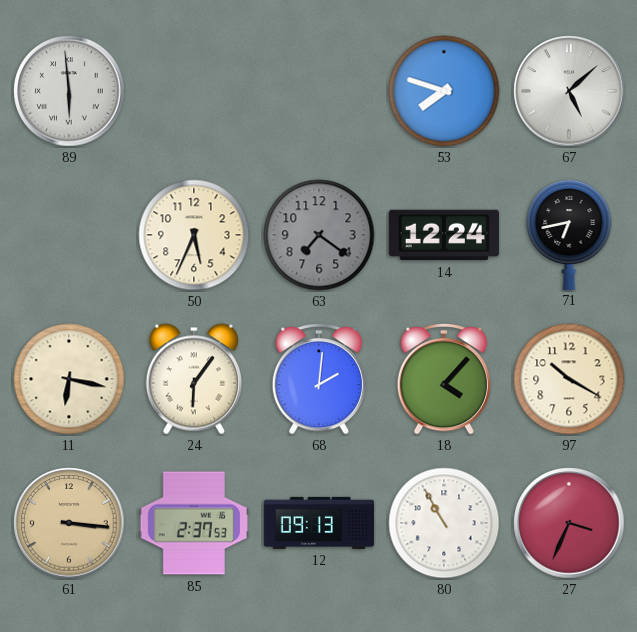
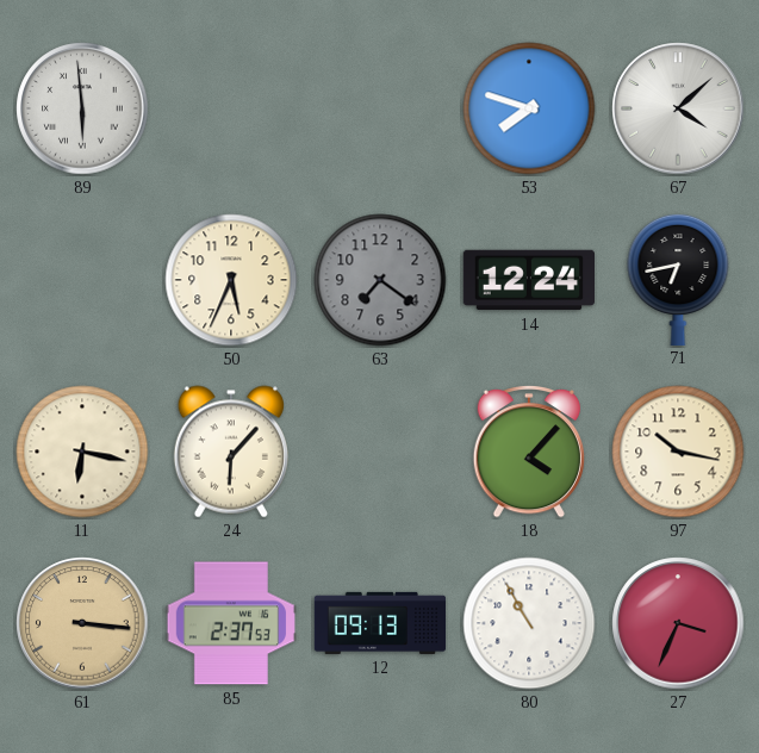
67: 5:08 -> 4:08
24: 6:06 -> 6:07
68: 2:01 -> none
97: 10:20 -> 10:17
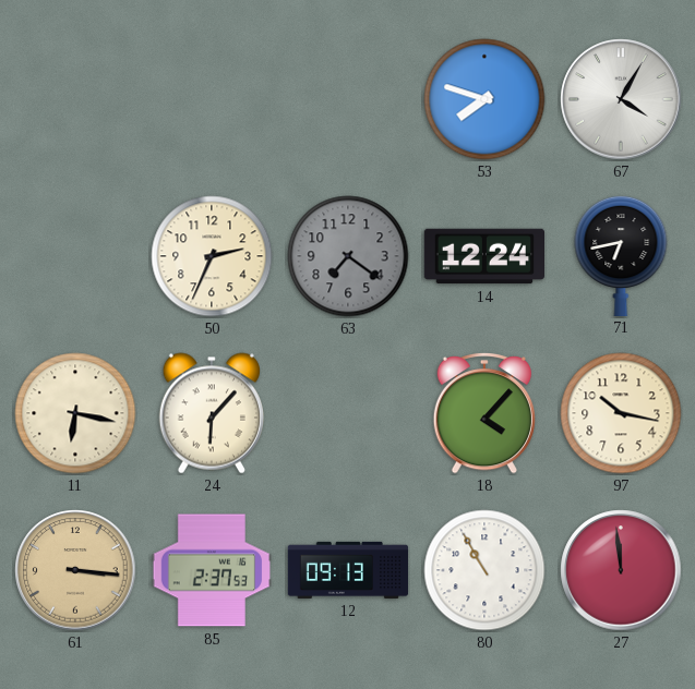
89: 5:59 -> none
67: 4:08 -> 4:05
50: 5:34 -> 2:34
27: 3:34 -> 11:59
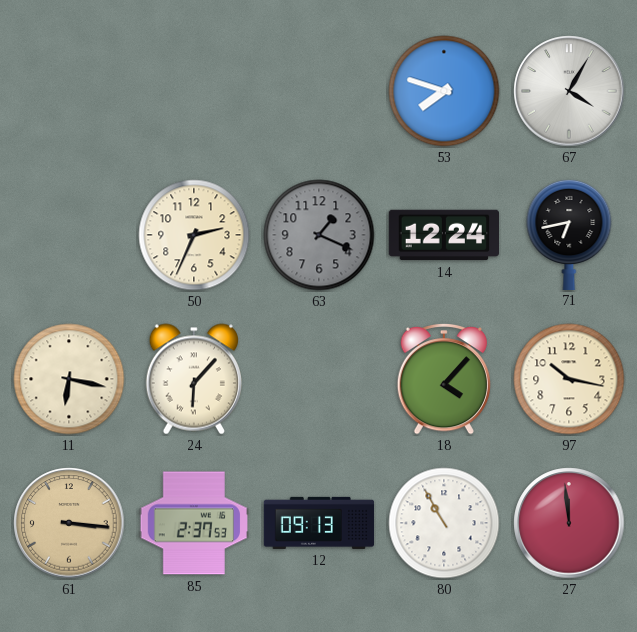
63: 7:21 -> 1:19
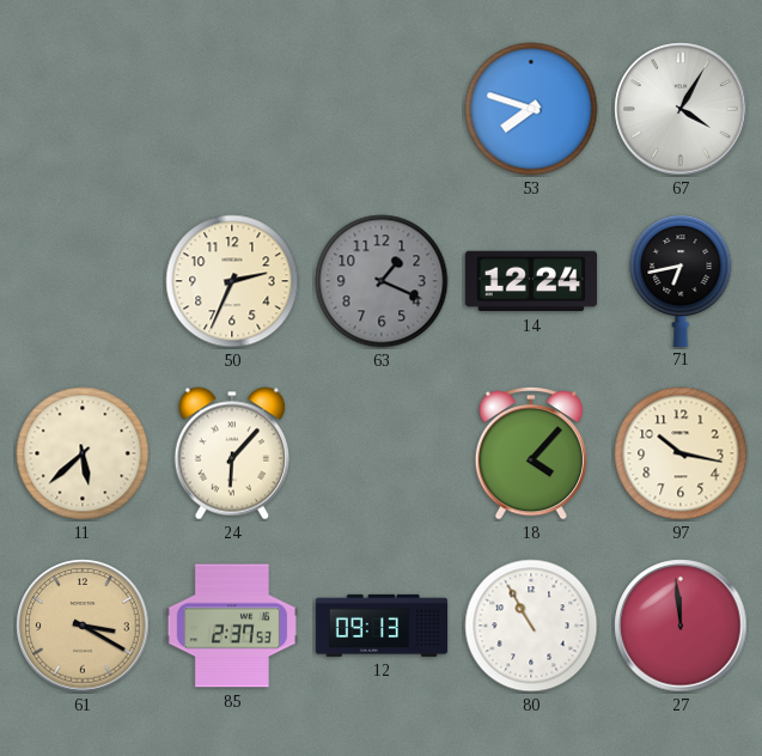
11: 6:17 -> 5:38
61: 3:16 -> 3:20
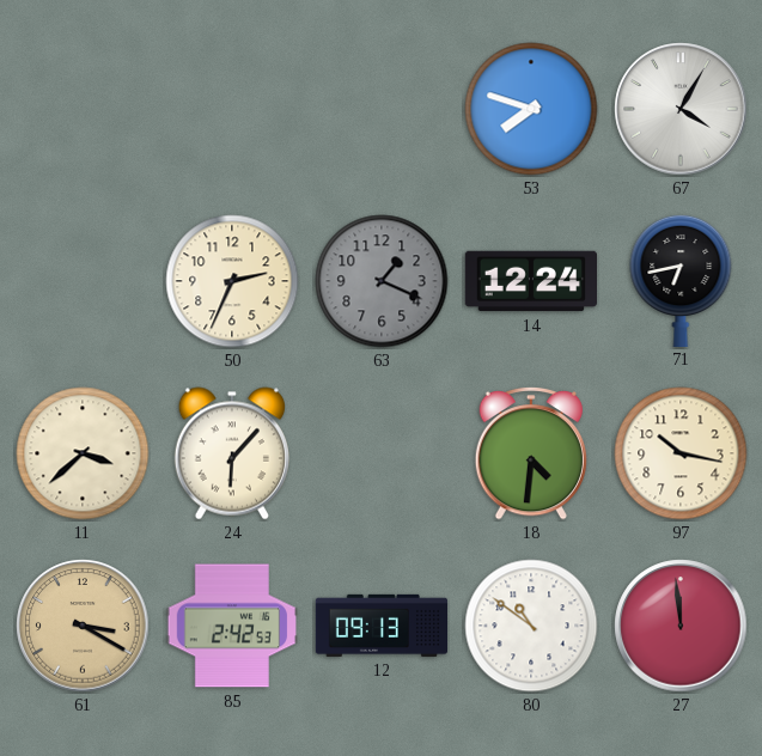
11: 5:38 -> 3:38
18: 4:07 -> 4:31
85: 2:37 -> 2:42
80: 10:55 -> 10:51
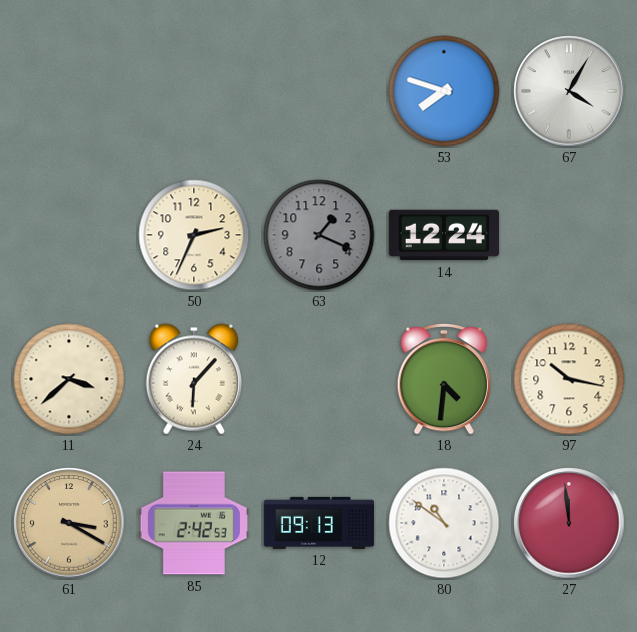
71: 6:43 -> none
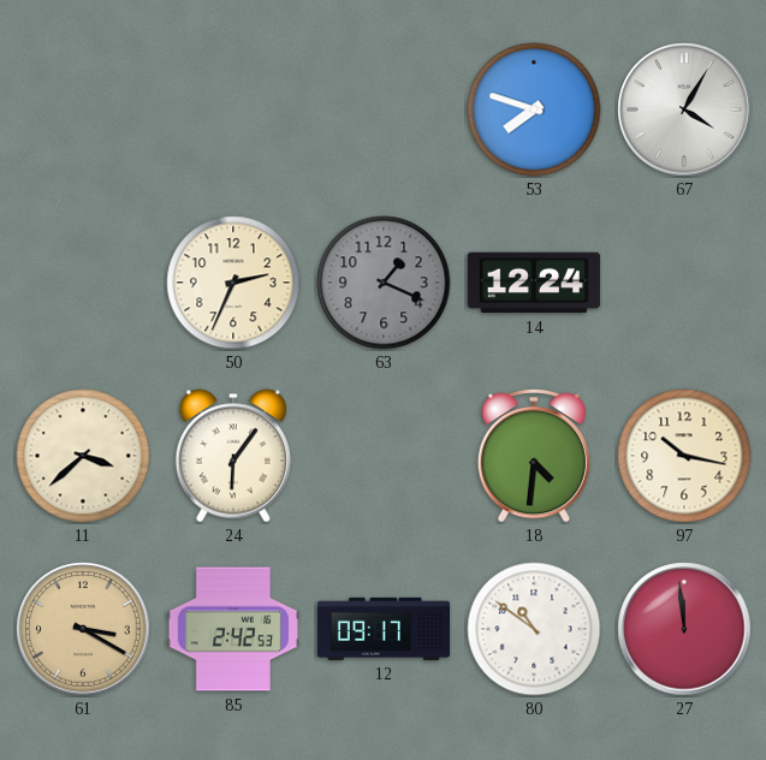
24: 6:07 -> 6:06
12: 09:13 -> 09:17
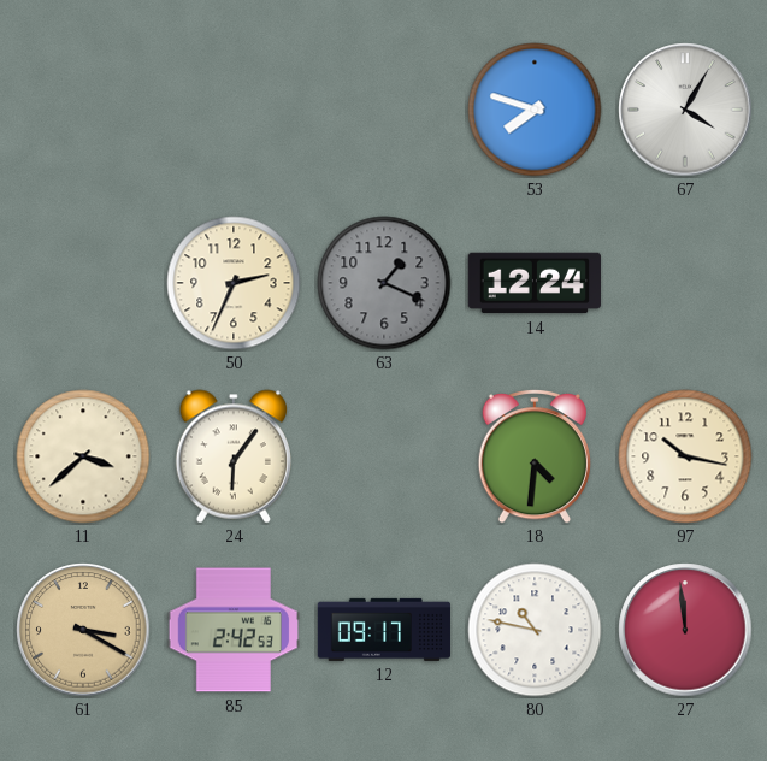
80: 10:51 -> 10:47
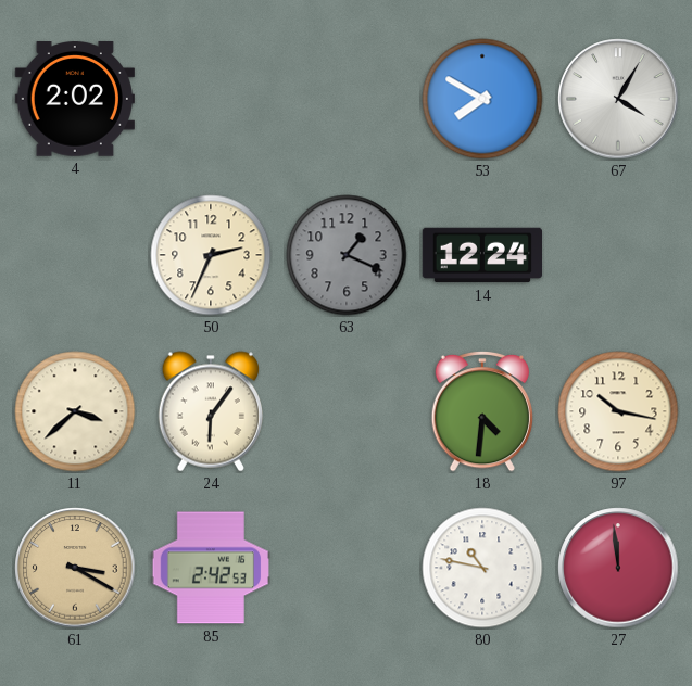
4: none -> 2:02
53: 7:48 -> 7:50
12: 09:17 -> none
